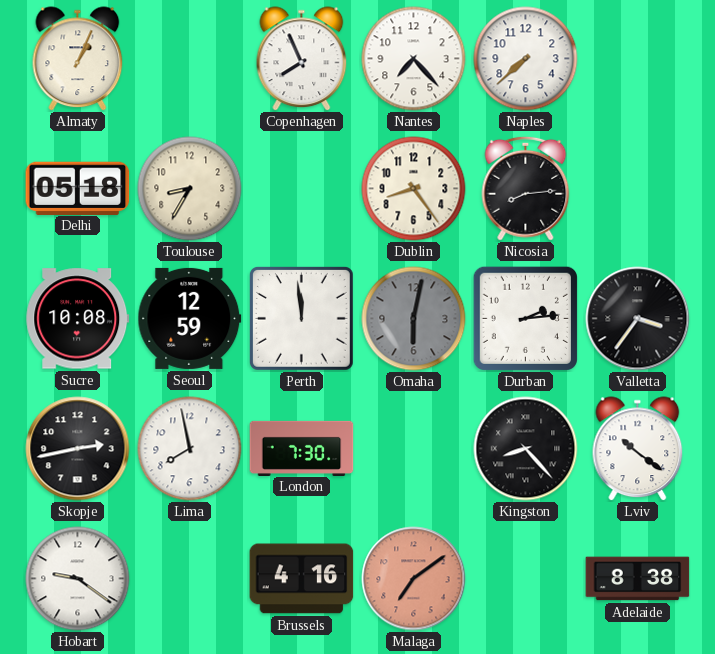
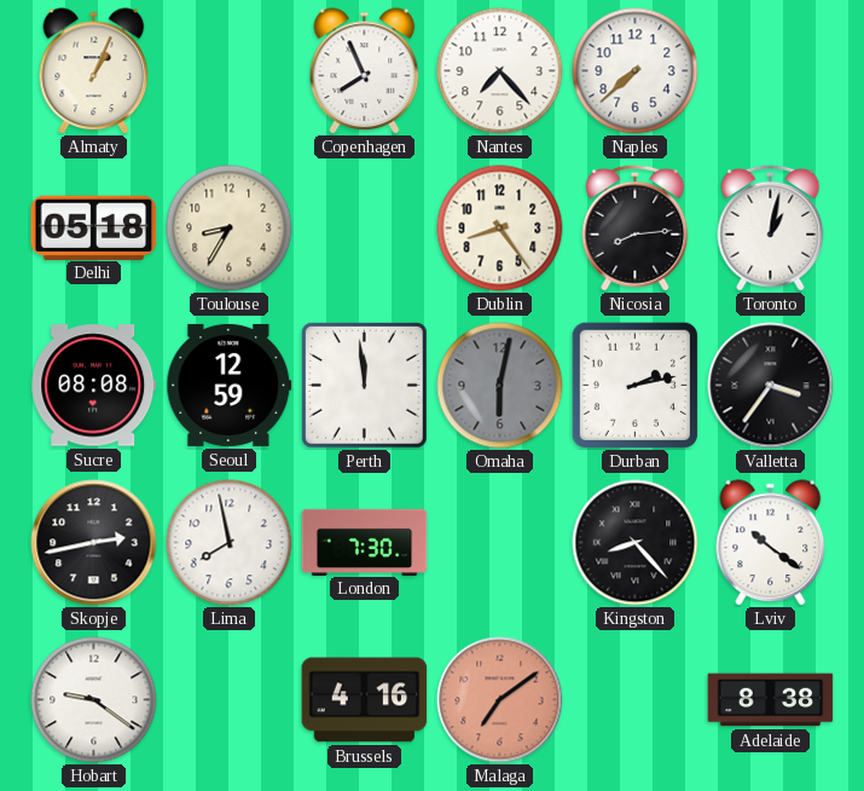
Toronto: none -> 1:02
Sucre: 10:08 -> 08:08
Durban: 2:14 -> 2:13
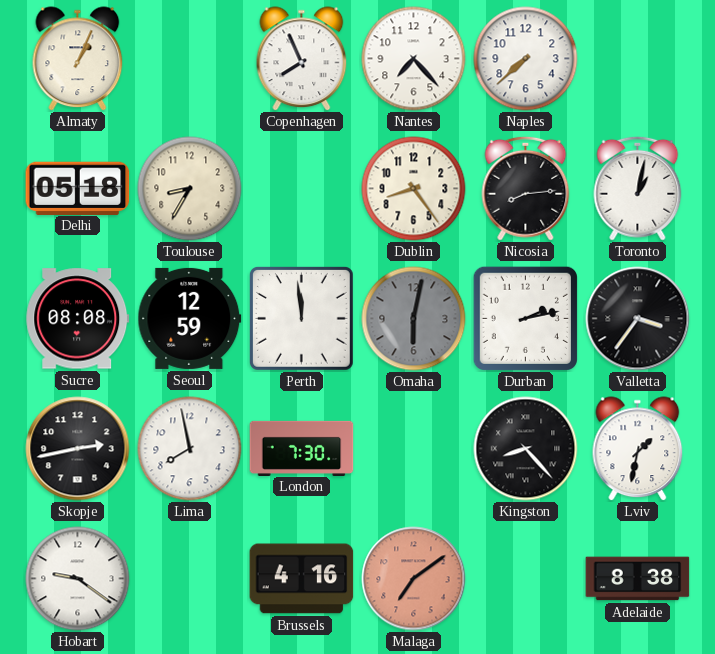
Lviv: 10:21 -> 1:32
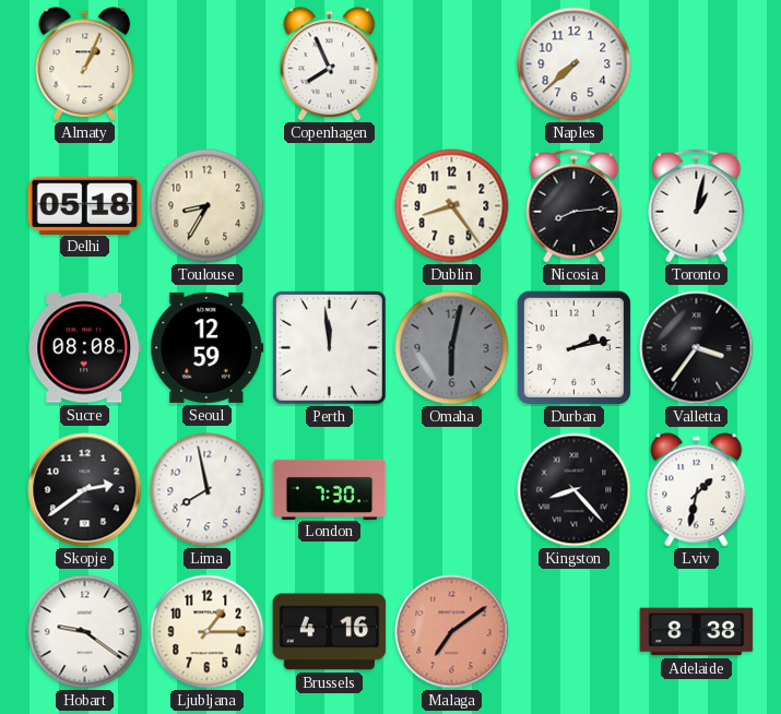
Nantes: 7:23 -> none
Skopje: 2:43 -> 2:39
Ljubljana: none -> 1:15
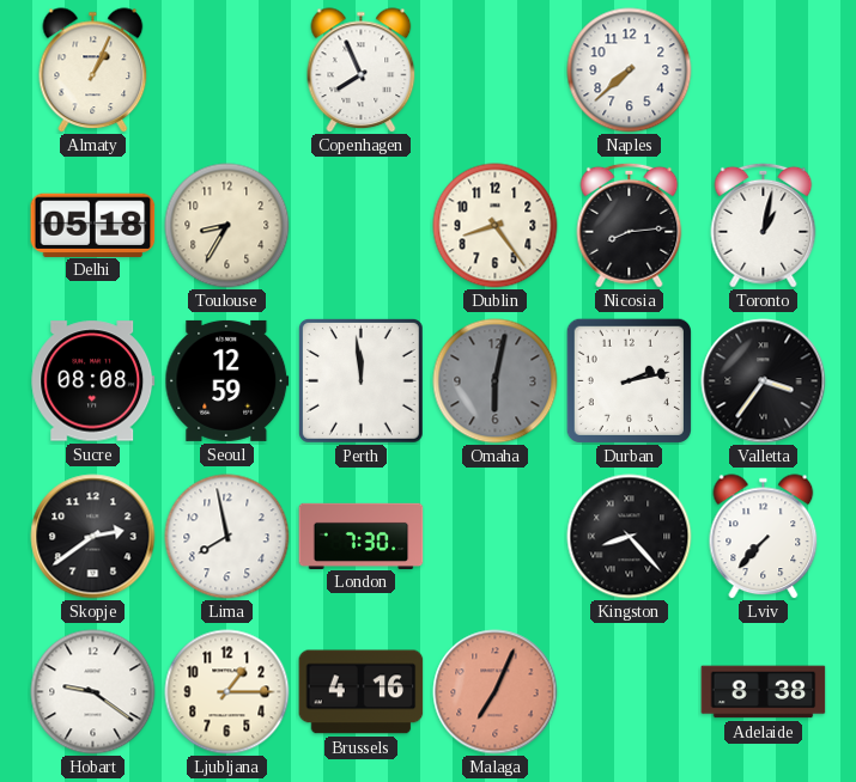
Lviv: 1:32 -> 7:37
Malaga: 7:09 -> 7:04
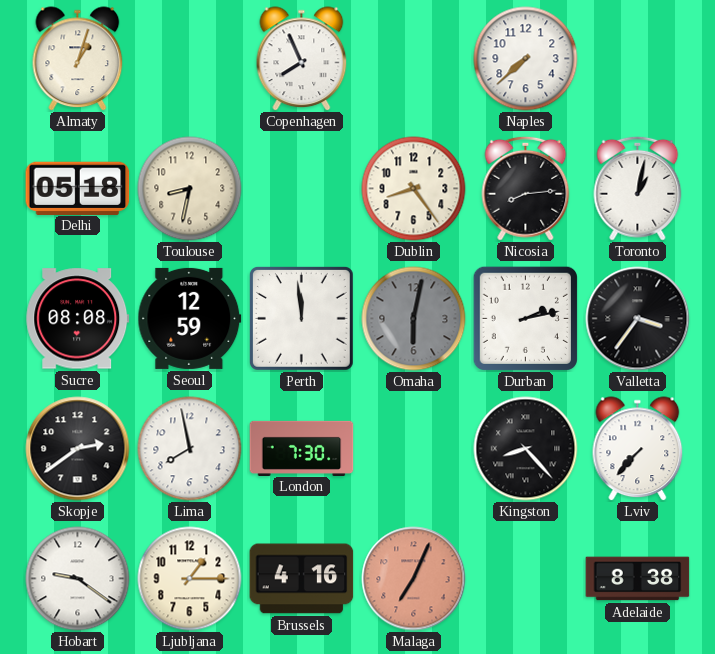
Almaty: 1:04 -> 1:03
Toulouse: 8:35 -> 8:32
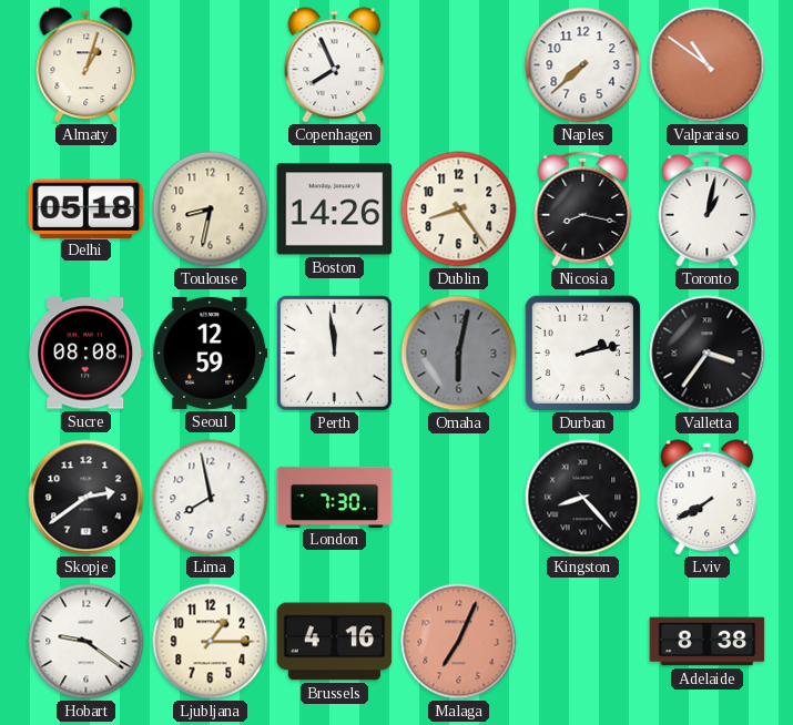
Valparaiso: none -> 10:51
Boston: none -> 14:26
Nicosia: 8:14 -> 8:17
Lviv: 7:37 -> 7:40
